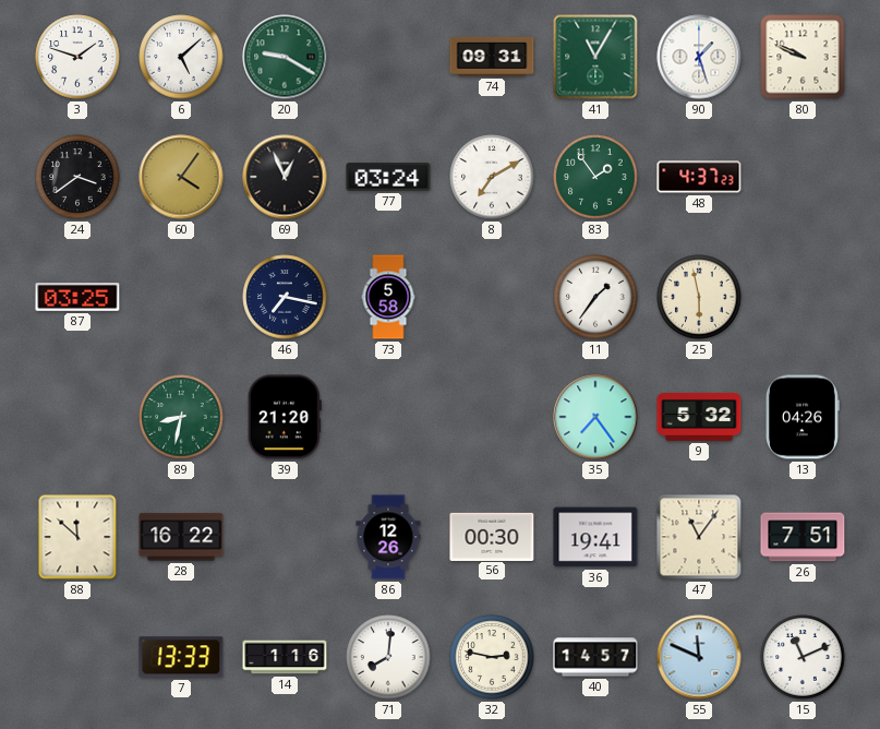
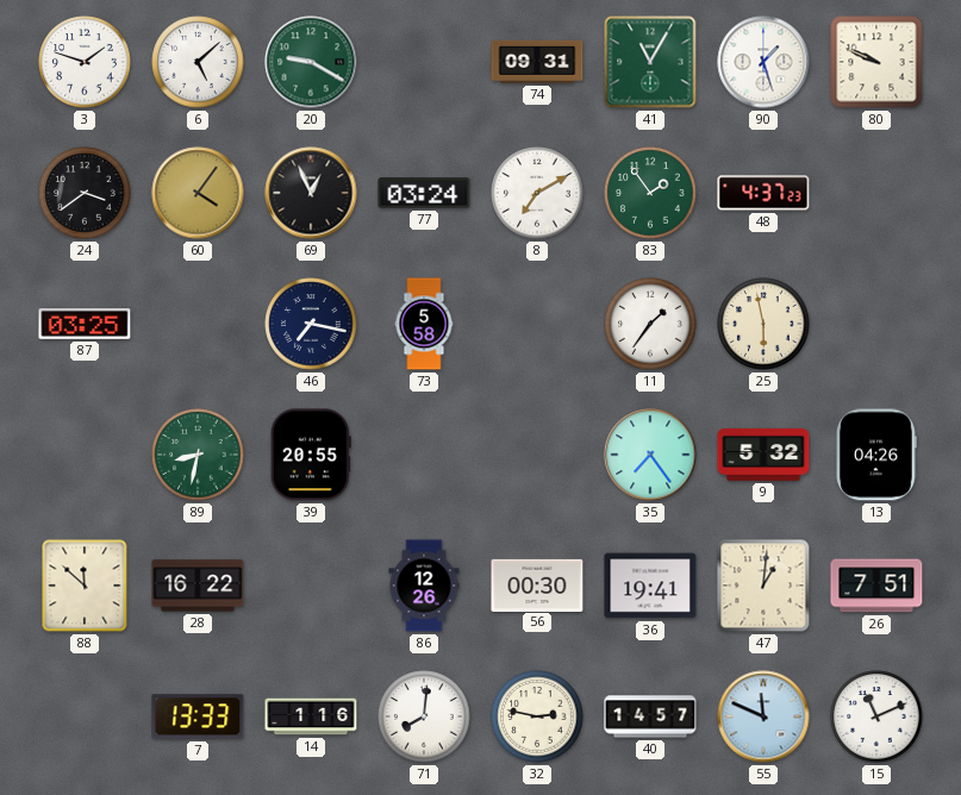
39: 21:20 -> 20:55
47: 11:06 -> 1:01
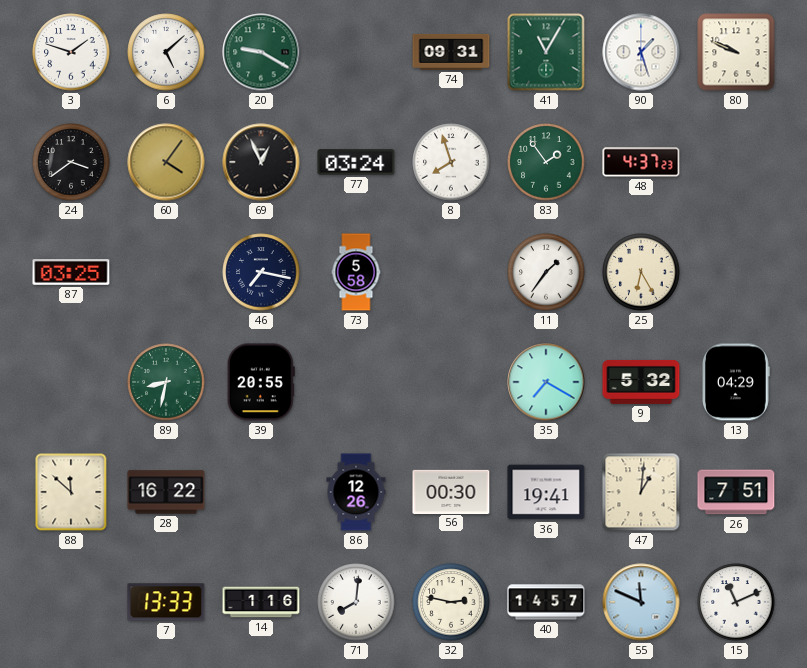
8: 7:10 -> 7:57
25: 5:58 -> 6:25
35: 7:24 -> 7:20
13: 04:26 -> 04:29
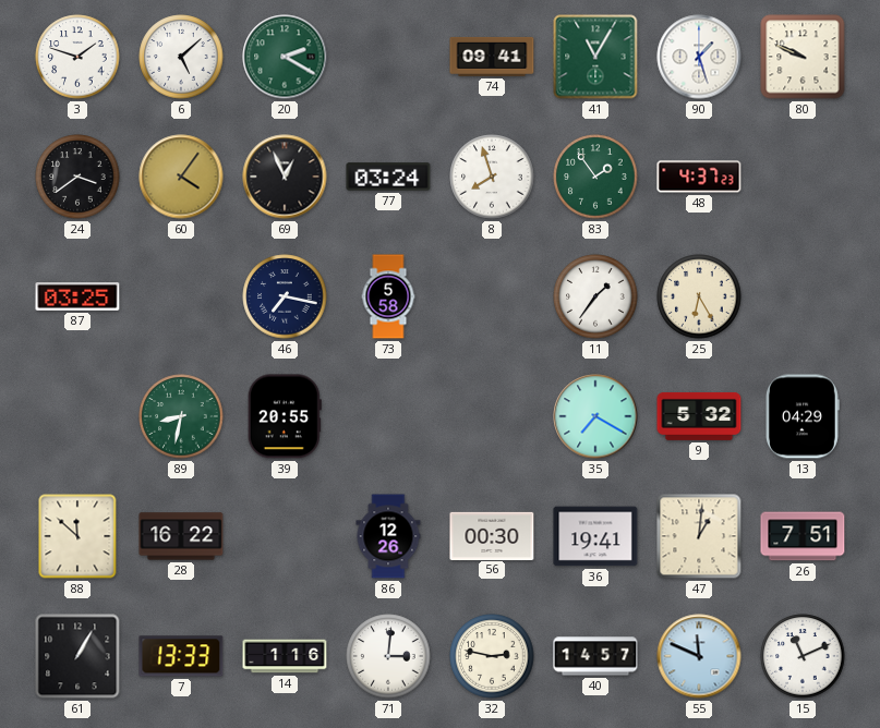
20: 9:20 -> 2:20
74: 09:31 -> 09:41
61: none -> 1:05
71: 8:01 -> 3:01
